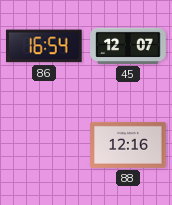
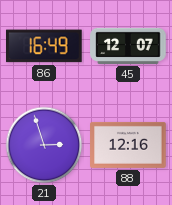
86: 16:54 -> 16:49
21: none -> 2:57
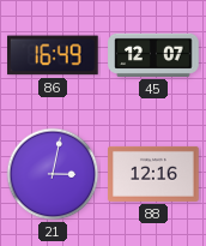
21: 2:57 -> 3:02
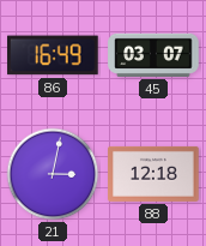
45: 12:07 -> 03:07
88: 12:16 -> 12:18
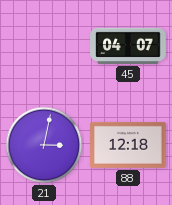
86: 16:49 -> none
45: 03:07 -> 04:07
